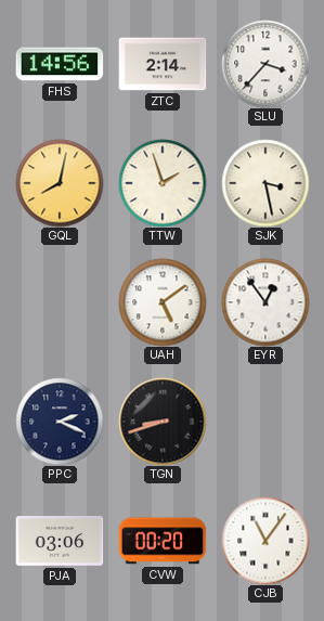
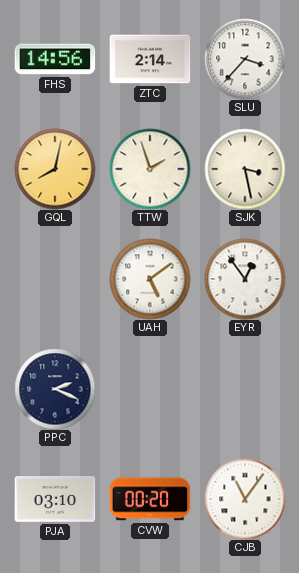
TGN: 8:42 -> none
PJA: 03:06 -> 03:10
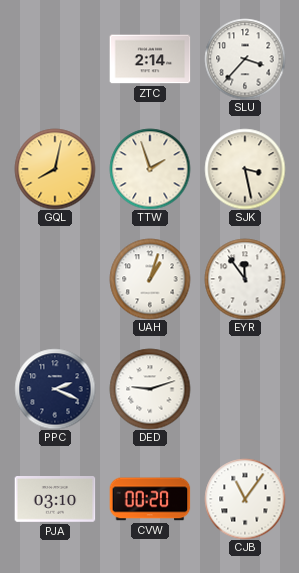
FHS: 14:56 -> none
UAH: 5:09 -> 1:03
EYR: 12:54 -> 11:54
DED: none -> 9:12
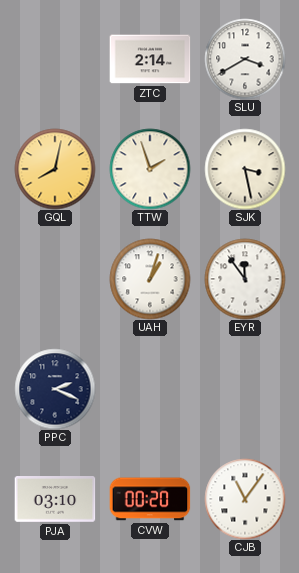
SLU: 3:37 -> 3:40
DED: 9:12 -> none
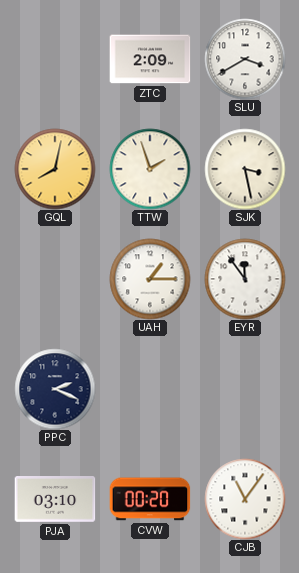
ZTC: 2:14 -> 2:09
UAH: 1:03 -> 1:15
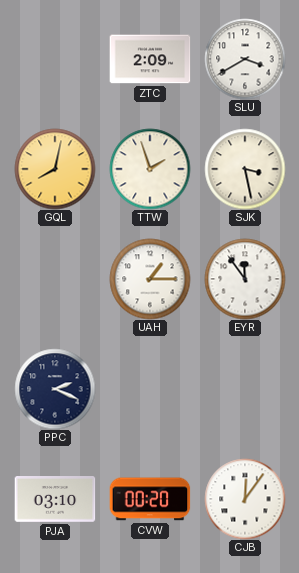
CJB: 11:06 -> 12:06
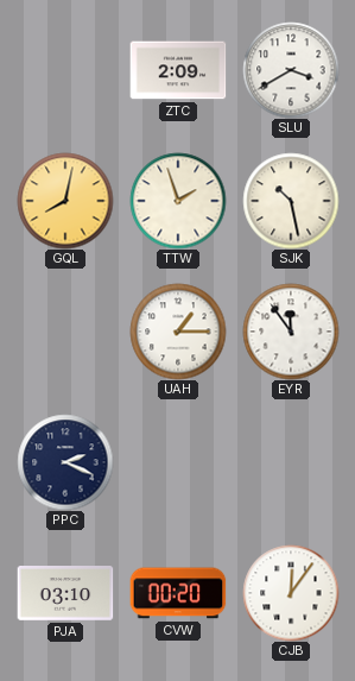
SJK: 3:28 -> 10:28
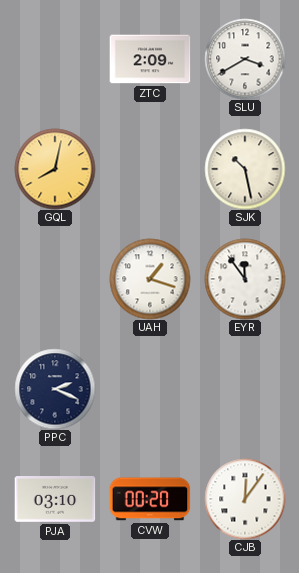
TTW: 1:57 -> none
UAH: 1:15 -> 1:18
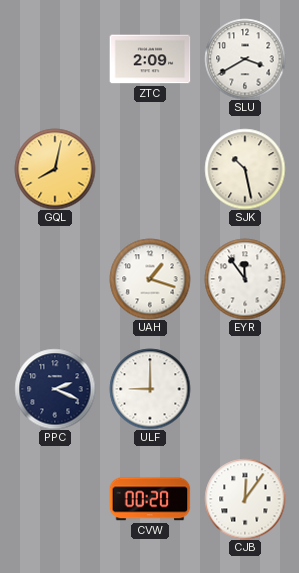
ULF: none -> 9:00
PJA: 03:10 -> none
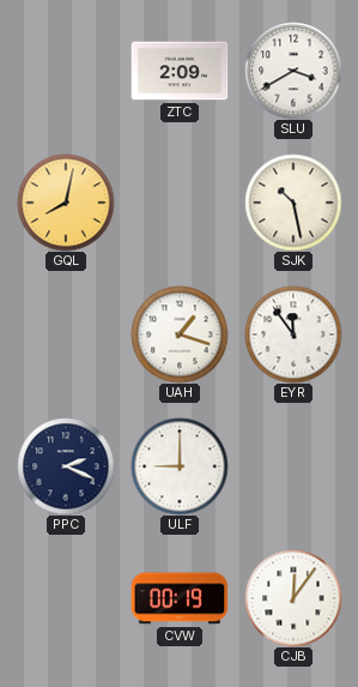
CVW: 00:20 -> 00:19
